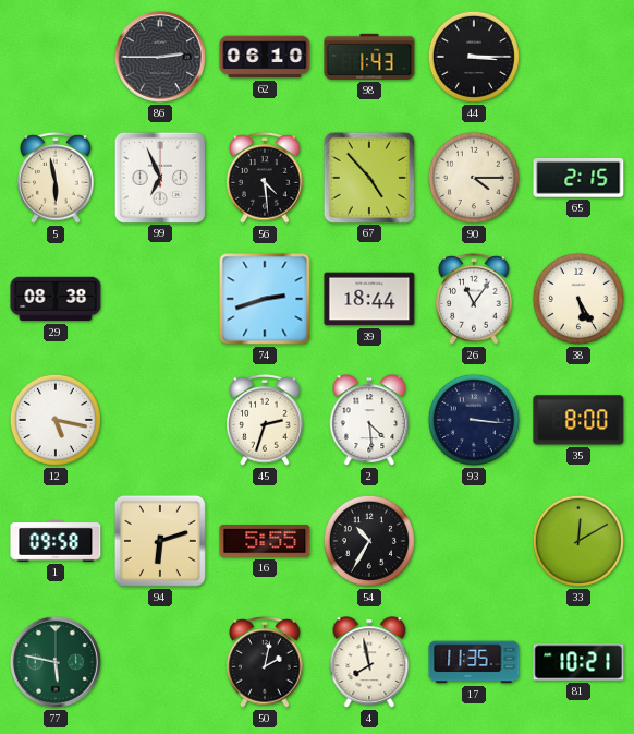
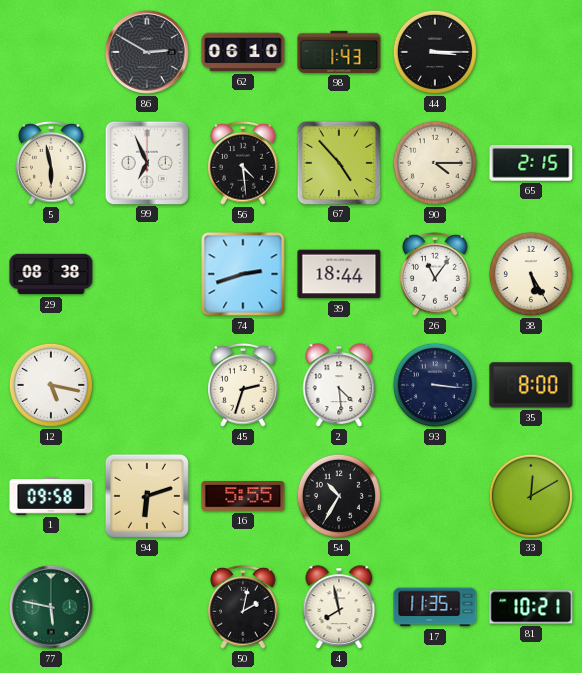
86: 2:45 -> 2:50
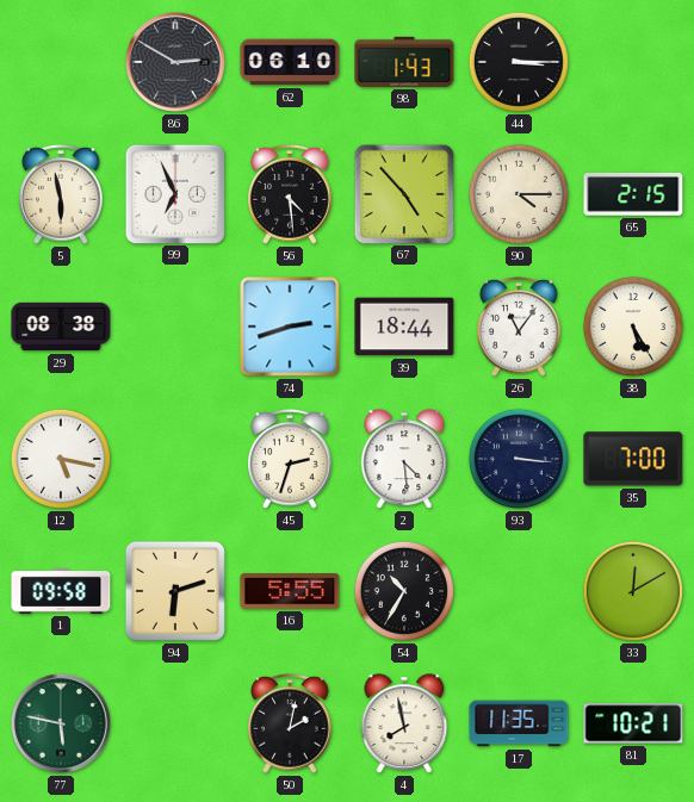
35: 8:00 -> 7:00
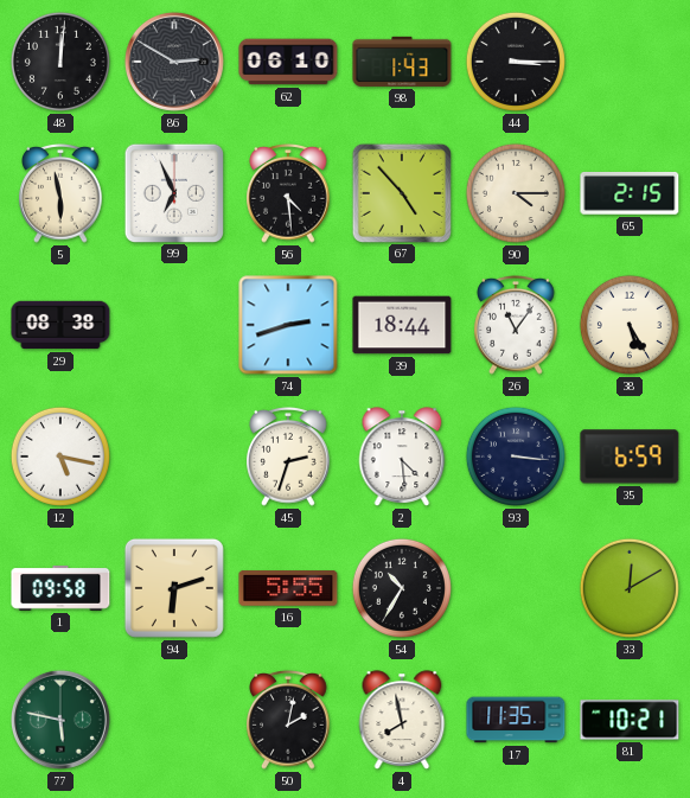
48: none -> 12:01
35: 7:00 -> 6:59
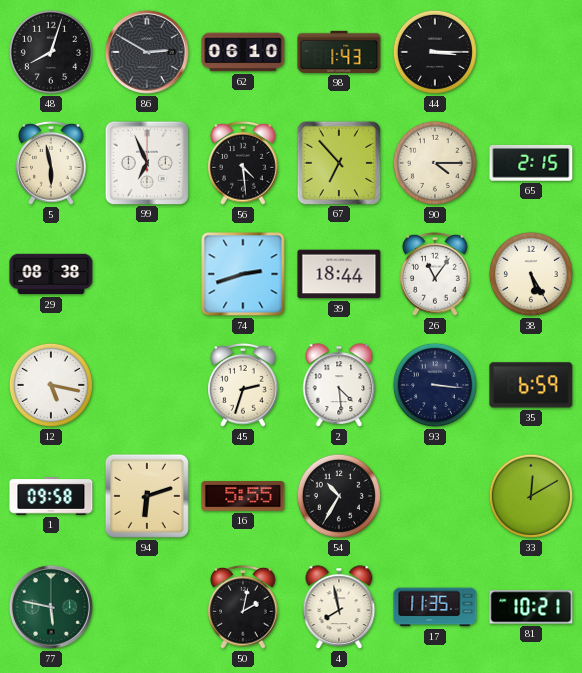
48: 12:01 -> 8:03
67: 4:53 -> 6:53
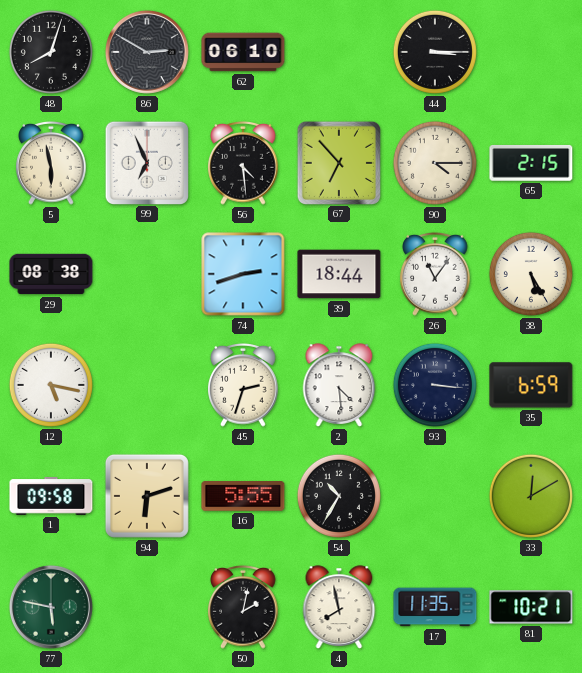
98: 1:43 -> none
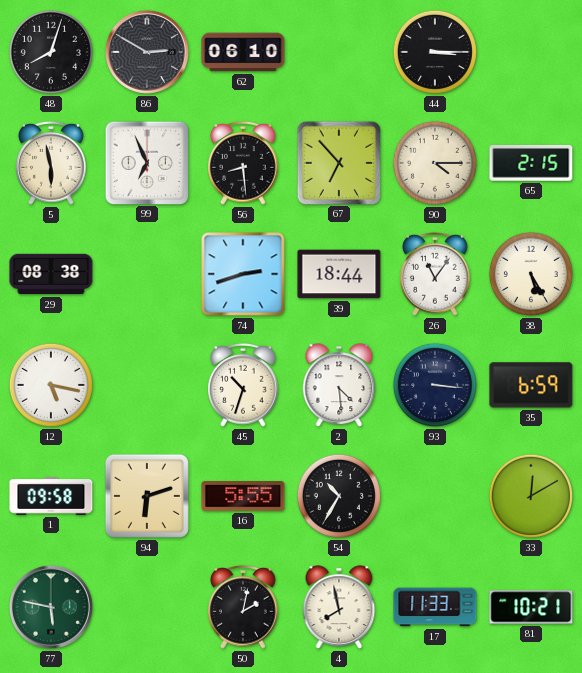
56: 4:29 -> 8:29
45: 2:33 -> 10:33
17: 11:35 -> 11:33
